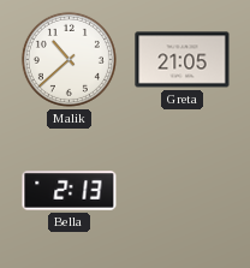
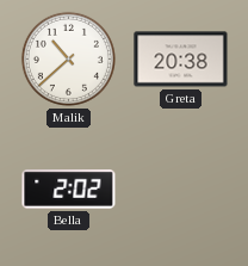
Greta: 21:05 -> 20:38
Bella: 2:13 -> 2:02
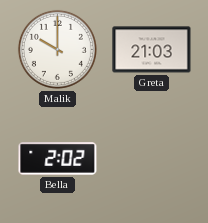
Malik: 10:38 -> 10:00
Greta: 20:38 -> 21:03
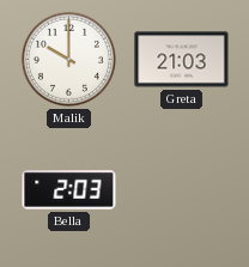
Bella: 2:02 -> 2:03
